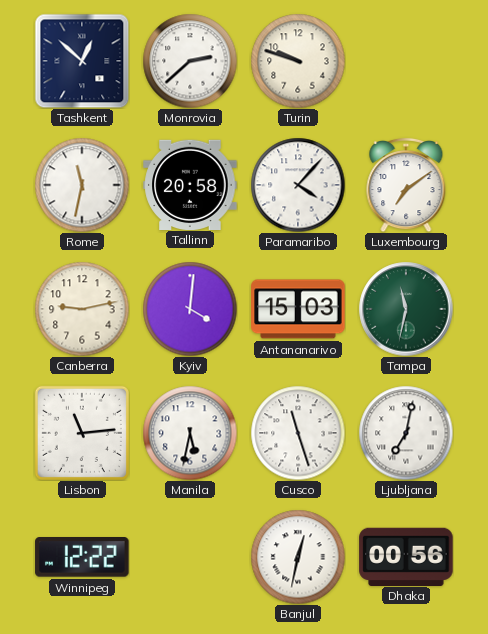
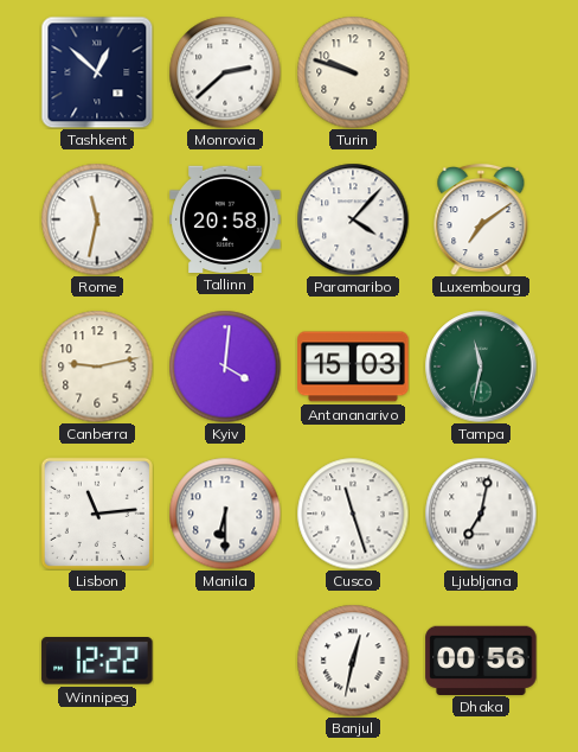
Manila: 5:32 -> 6:30
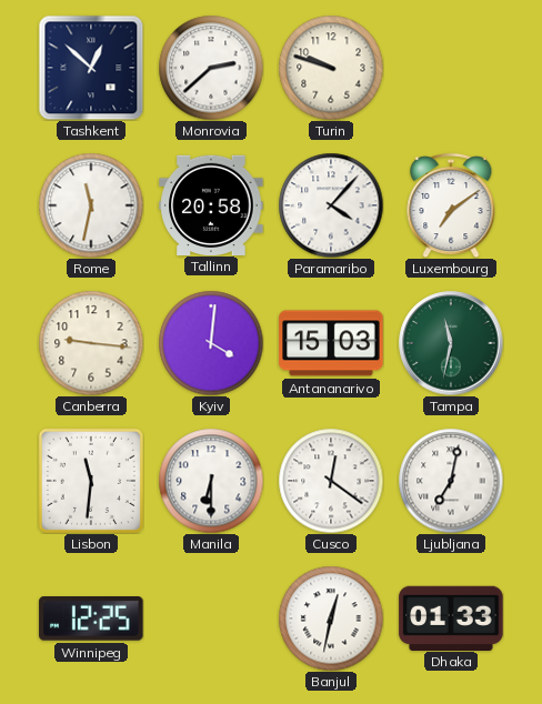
Canberra: 9:13 -> 9:16
Lisbon: 11:14 -> 11:31
Cusco: 11:27 -> 12:21
Winnipeg: 12:22 -> 12:25
Dhaka: 00:56 -> 01:33
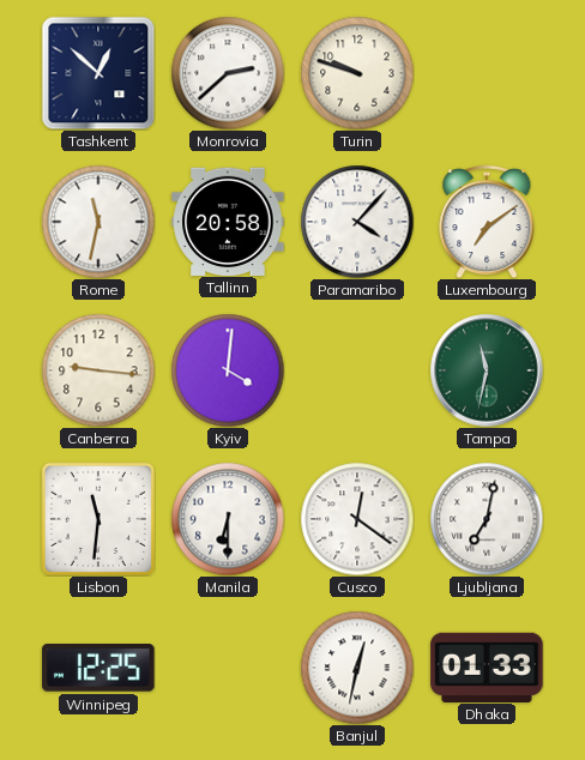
Antananarivo: 15:03 -> none
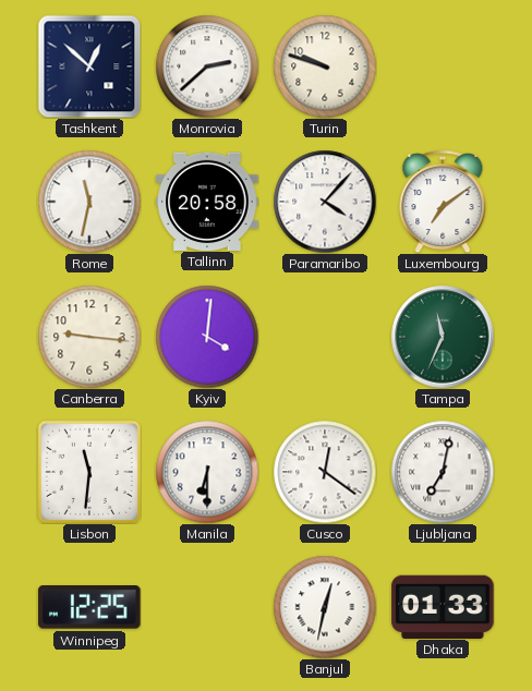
Tampa: 11:32 -> 11:34
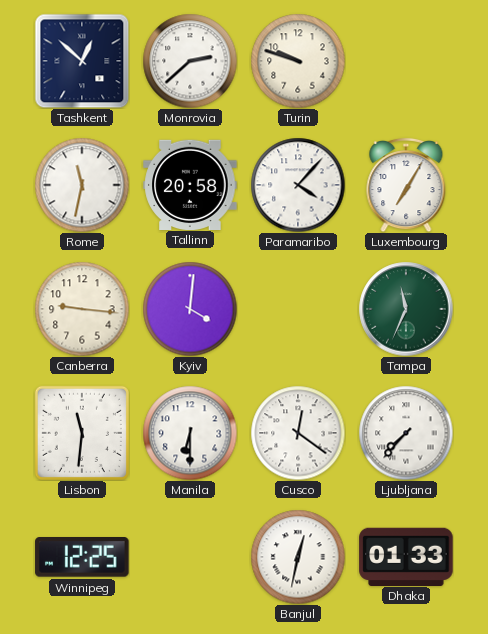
Luxembourg: 7:09 -> 7:05
Ljubljana: 7:02 -> 7:37
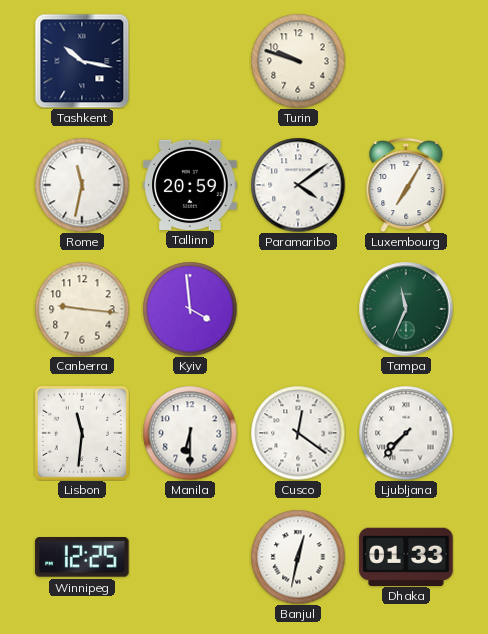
Tashkent: 12:52 -> 10:17
Monrovia: 2:38 -> none
Tallinn: 20:58 -> 20:59
Paramaribo: 4:07 -> 4:09
Kyiv: 4:01 -> 3:59
